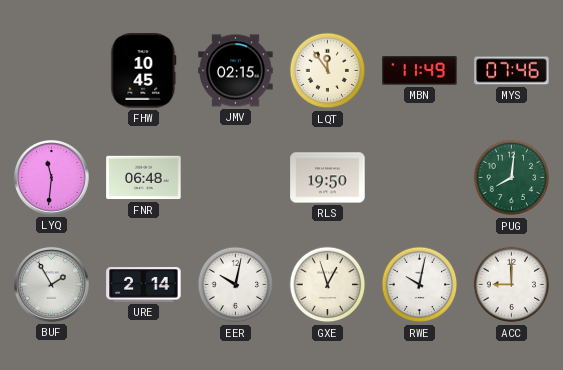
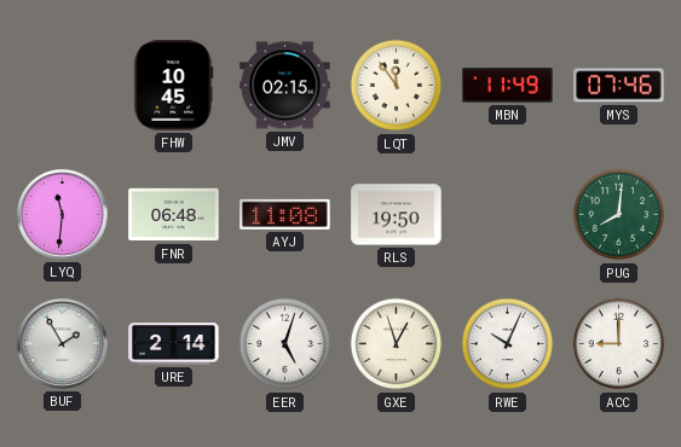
AYJ: none -> 11:08
EER: 10:02 -> 5:03
RWE: 10:02 -> 10:04
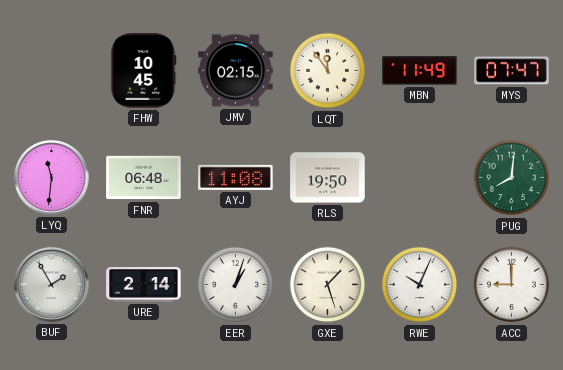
MYS: 07:46 -> 07:47
EER: 5:03 -> 1:03
GXE: 12:57 -> 1:27
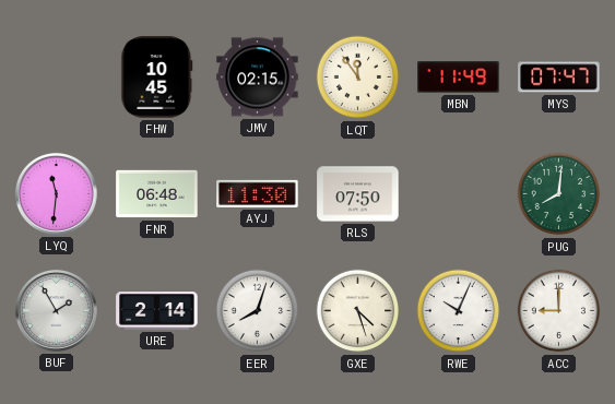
AYJ: 11:08 -> 11:30
RLS: 19:50 -> 07:50
EER: 1:03 -> 8:03
GXE: 1:27 -> 4:27
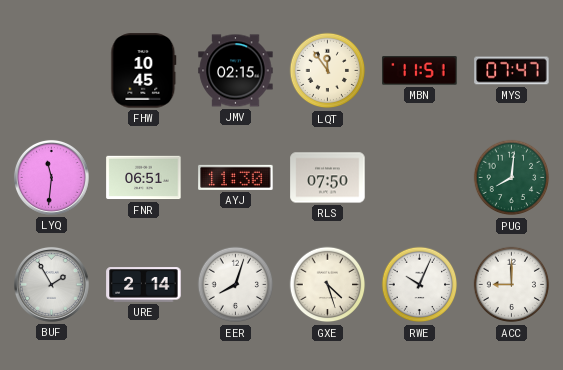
MBN: 11:49 -> 11:51
FNR: 06:48 -> 06:51
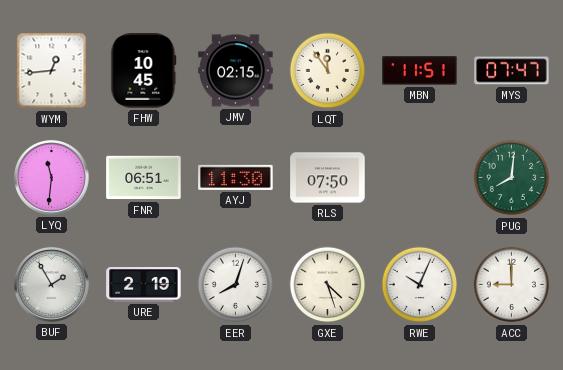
WYM: none -> 12:44
URE: 2:14 -> 2:19
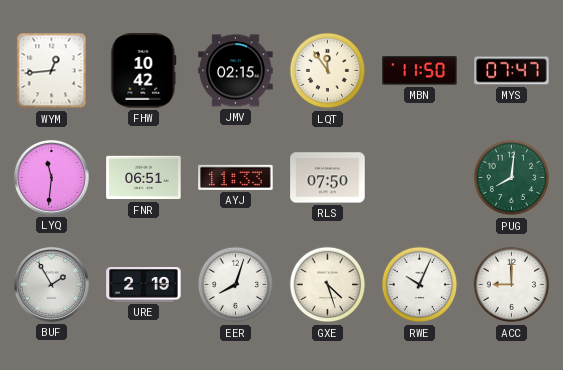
FHW: 10:45 -> 10:42
MBN: 11:51 -> 11:50
AYJ: 11:30 -> 11:33
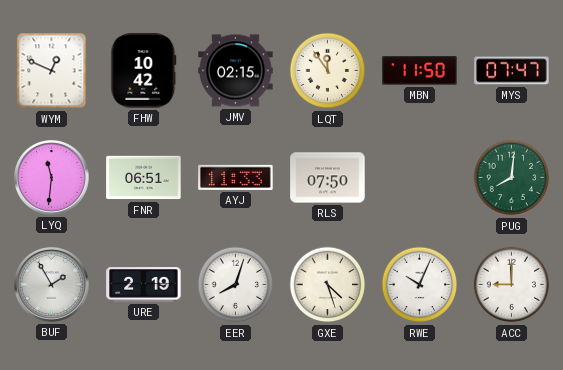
WYM: 12:44 -> 12:49
